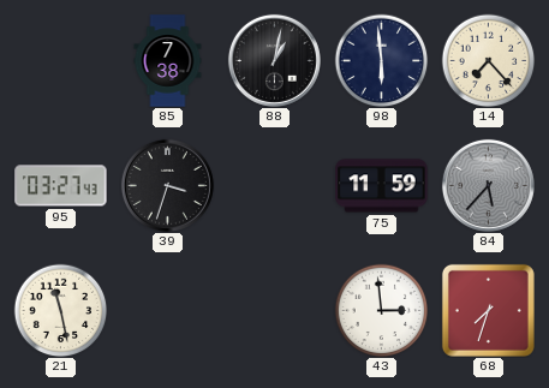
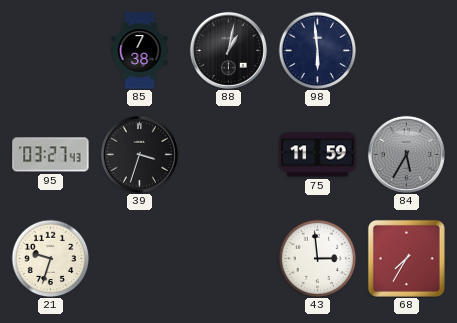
14: 7:23 -> none
84: 5:37 -> 5:35
21: 11:28 -> 9:33
68: 7:33 -> 7:35
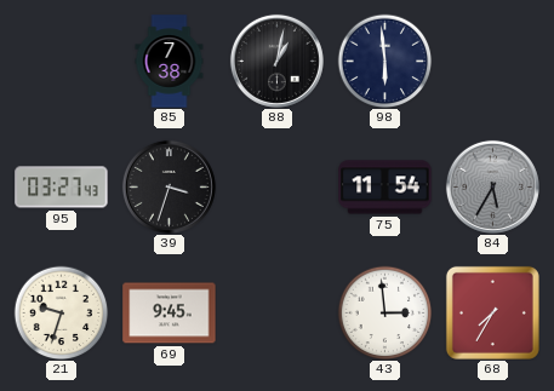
75: 11:59 -> 11:54
69: none -> 9:45
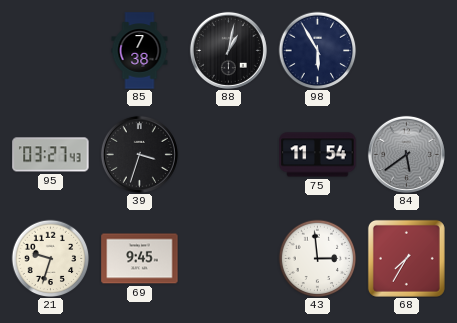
98: 5:59 -> 5:55
84: 5:35 -> 5:39
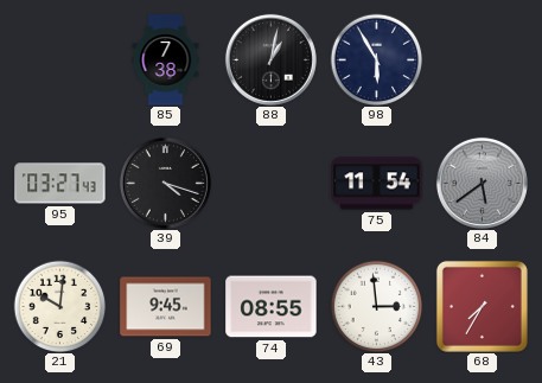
39: 3:33 -> 4:18
21: 9:33 -> 10:01
74: none -> 08:55
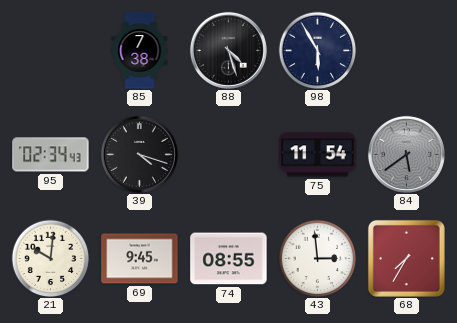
88: 1:02 -> 4:27
95: 03:27 -> 02:34
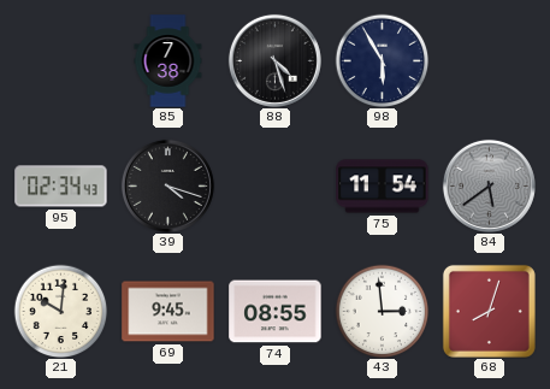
68: 7:35 -> 8:03
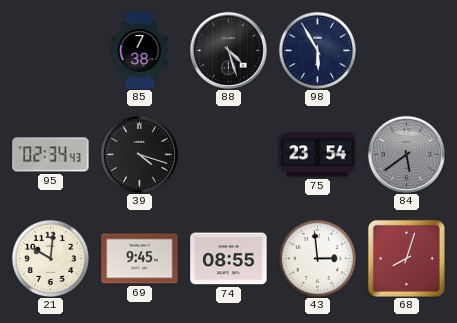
75: 11:54 -> 23:54
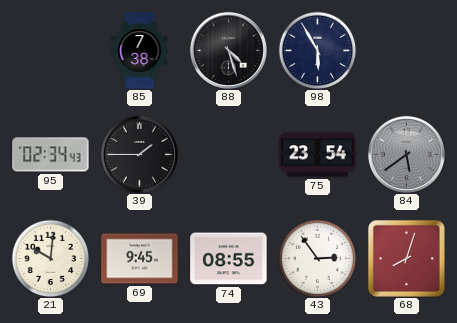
39: 4:18 -> 1:45
43: 2:59 -> 2:54
